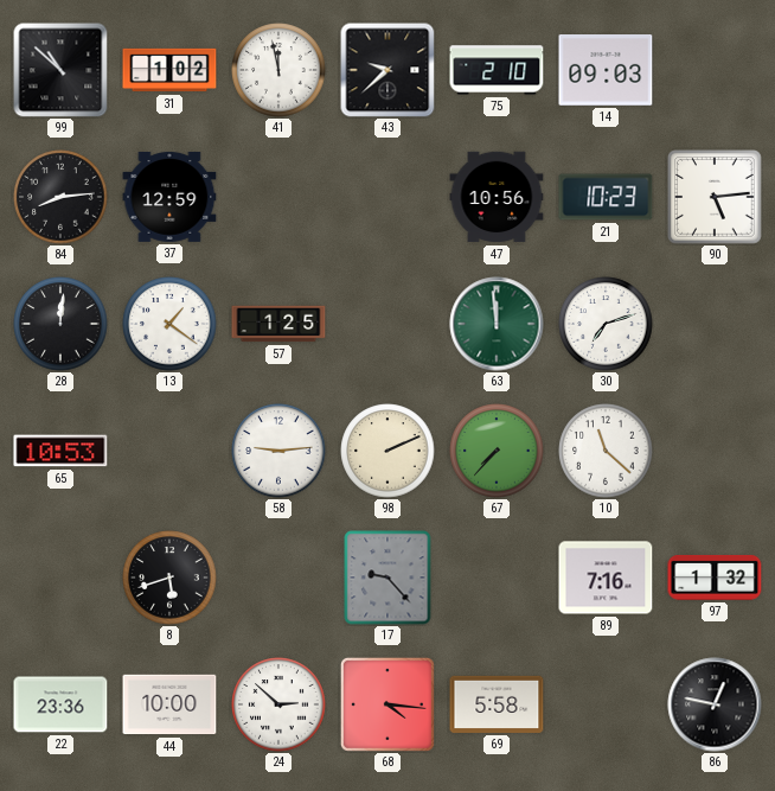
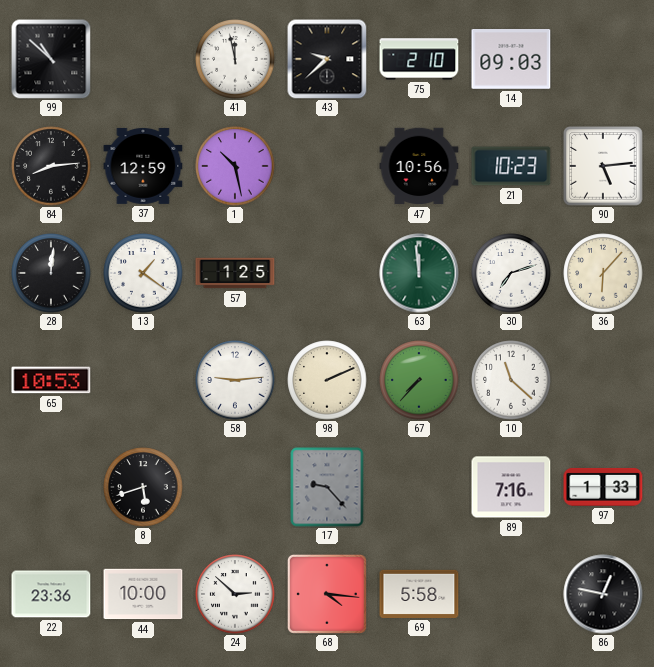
31: 1:02 -> none
1: none -> 10:28
36: none -> 6:07
97: 1:32 -> 1:33
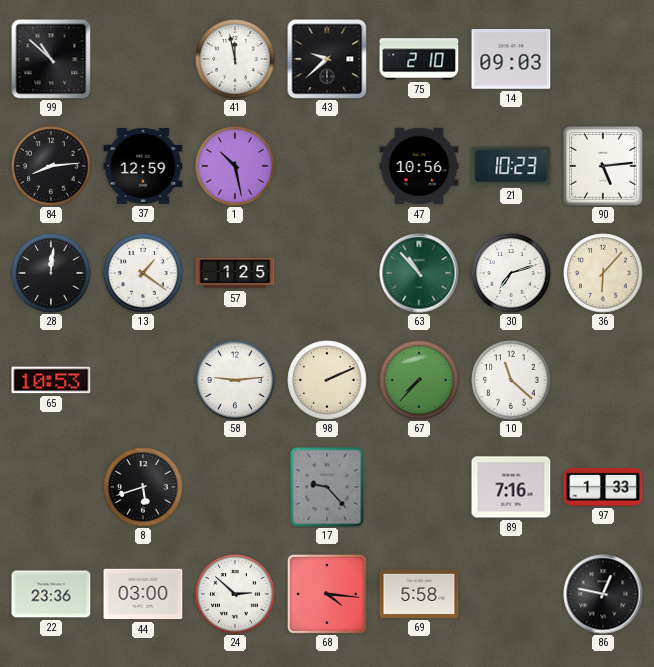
63: 11:59 -> 10:53
44: 10:00 -> 03:00
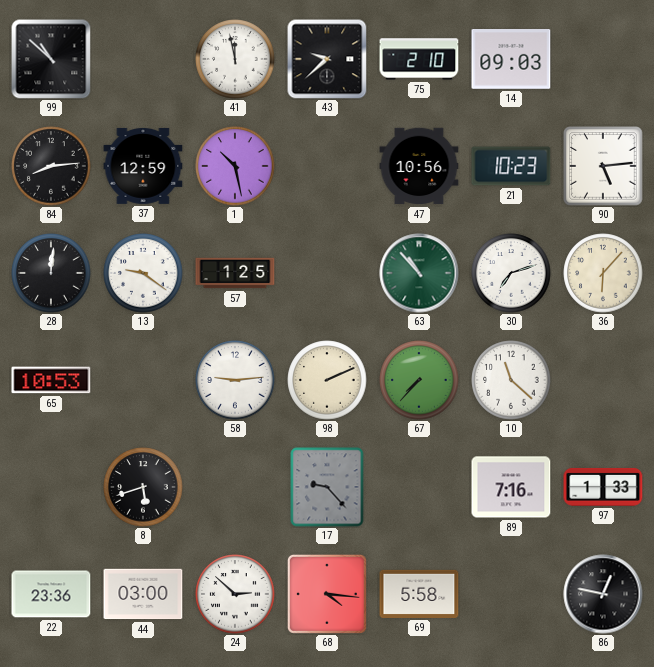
13: 1:21 -> 9:21
